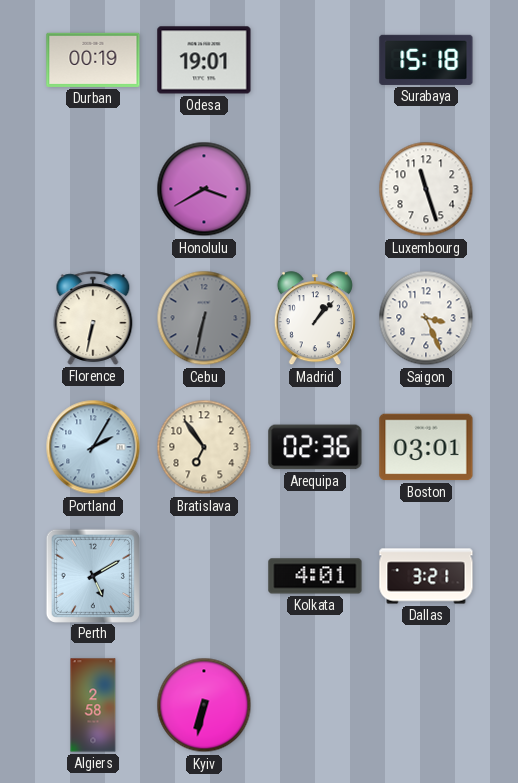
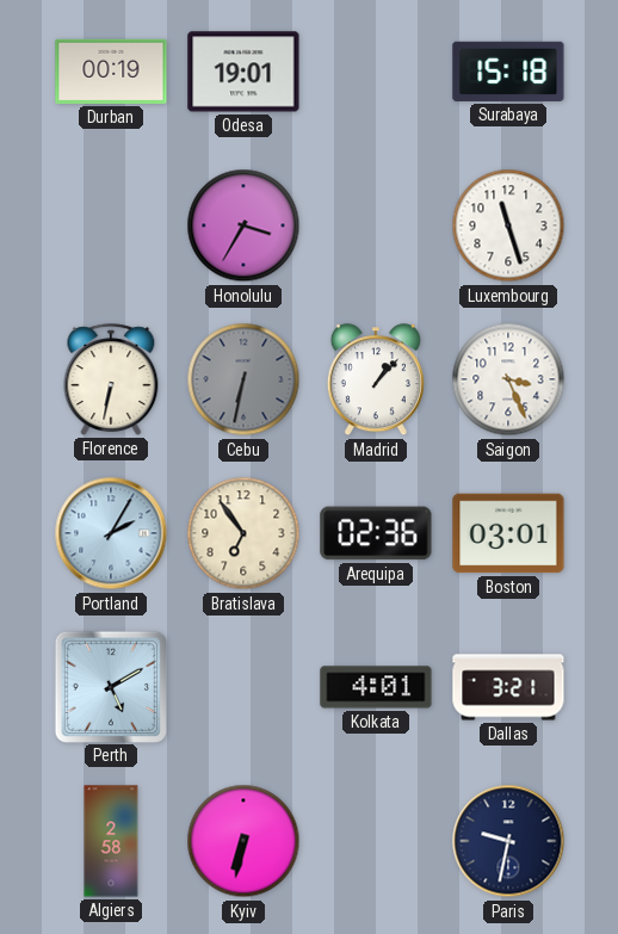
Honolulu: 3:40 -> 3:35
Paris: none -> 9:32
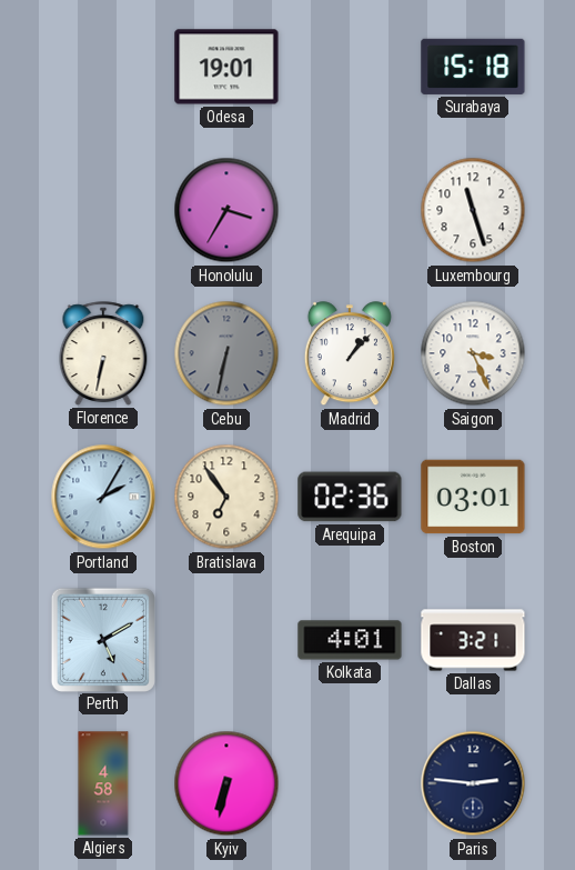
Durban: 00:19 -> none
Algiers: 2:58 -> 4:58
Paris: 9:32 -> 2:46
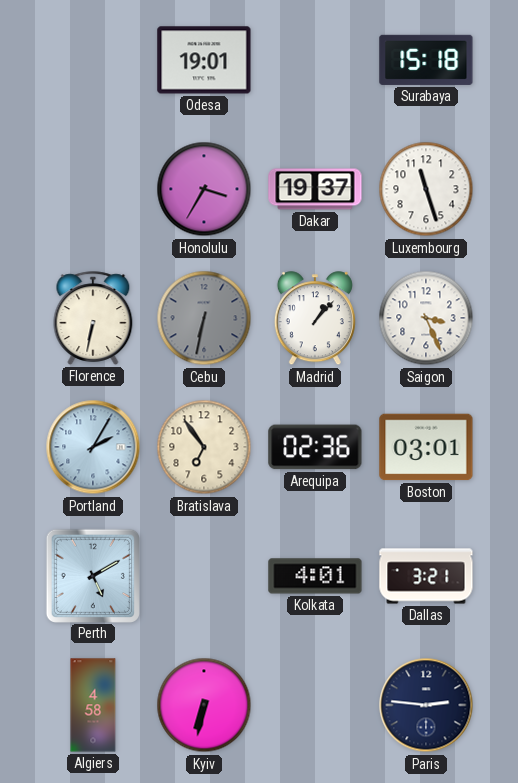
Dakar: none -> 19:37
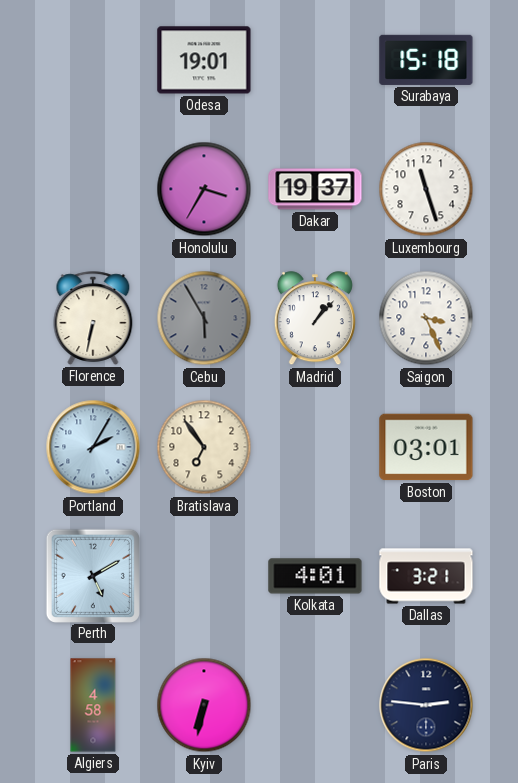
Cebu: 6:32 -> 5:55
Arequipa: 02:36 -> none
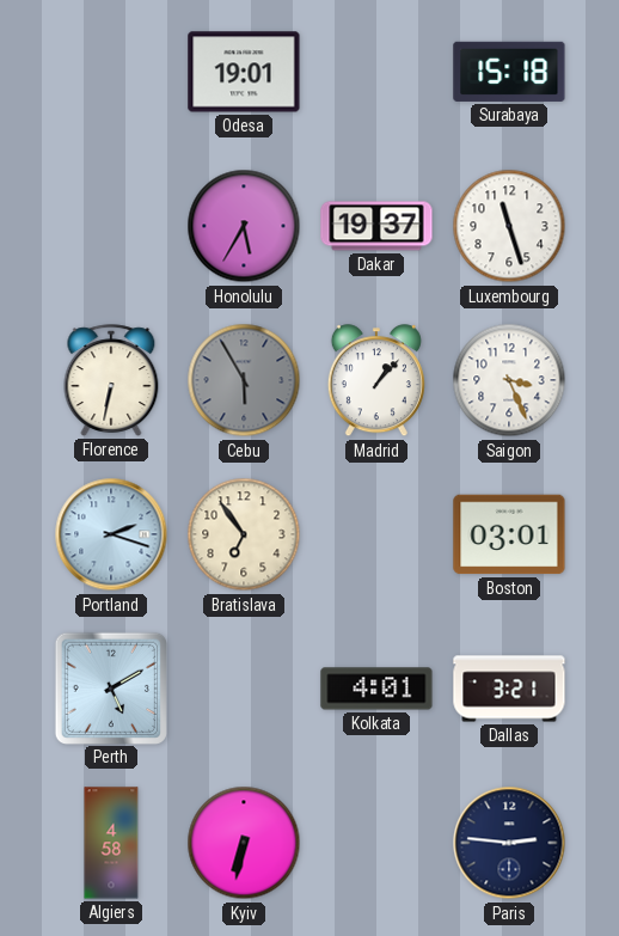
Honolulu: 3:35 -> 5:35
Portland: 2:05 -> 2:18
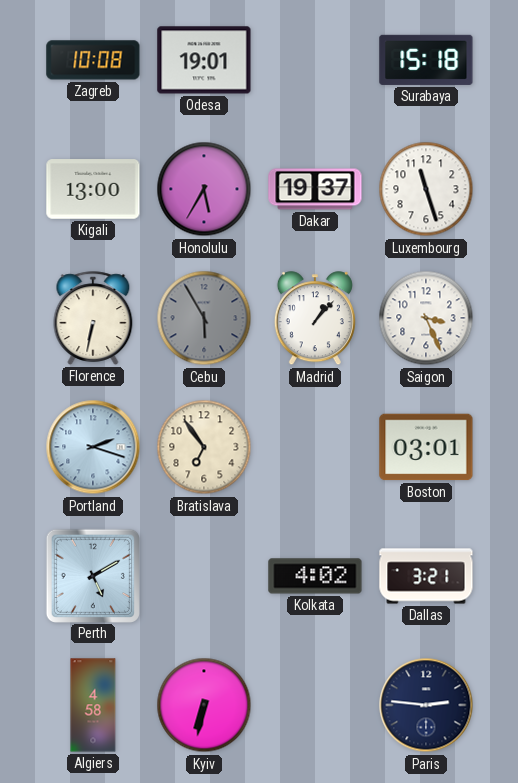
Zagreb: none -> 10:08
Kigali: none -> 13:00
Kolkata: 4:01 -> 4:02
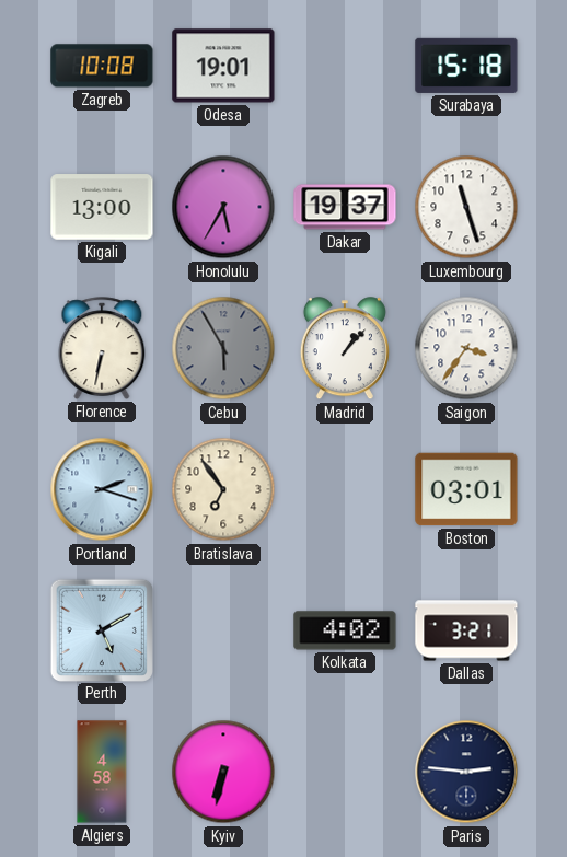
Saigon: 3:26 -> 3:36
